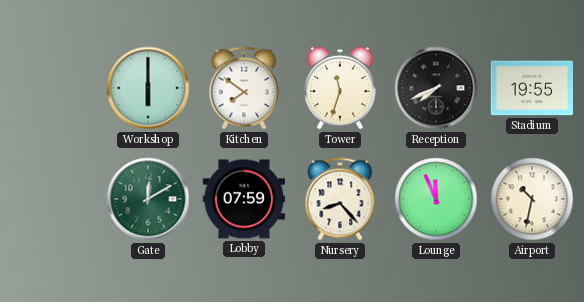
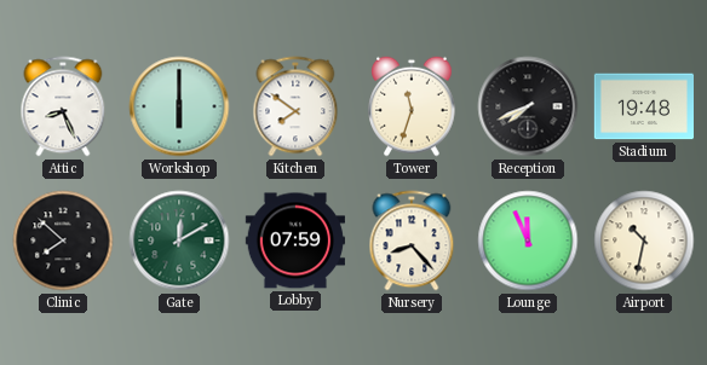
Attic: none -> 8:26
Stadium: 19:55 -> 19:48
Clinic: none -> 7:52
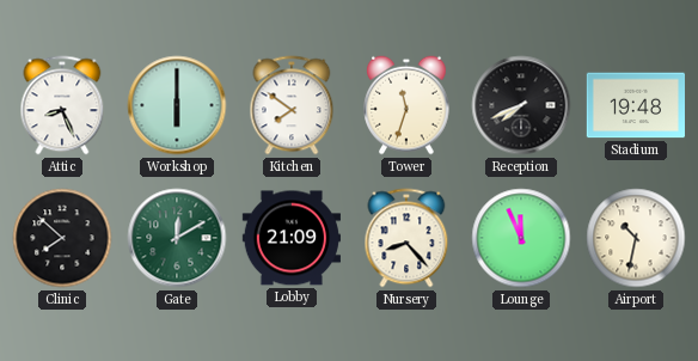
Lobby: 07:59 -> 21:09
